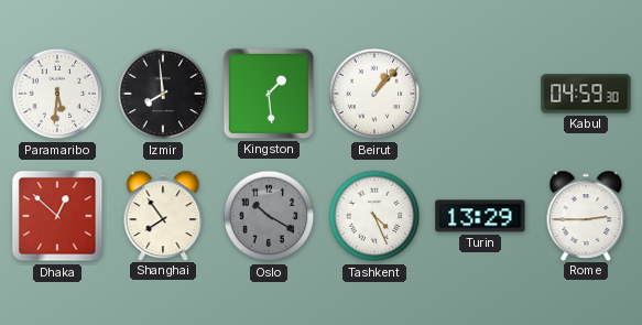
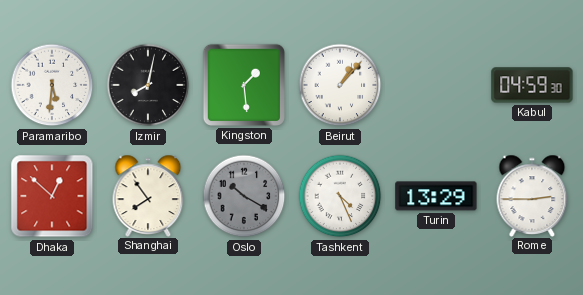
Izmir: 7:59 -> 8:02
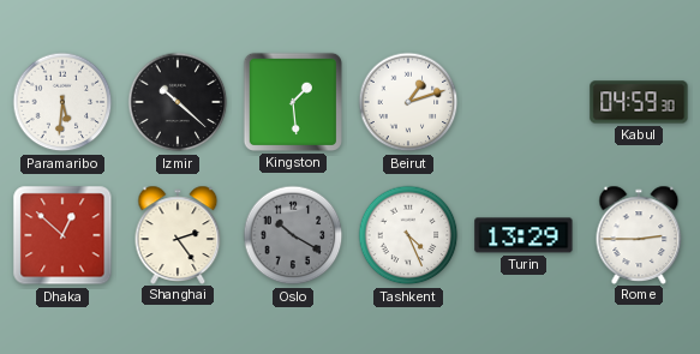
Izmir: 8:02 -> 10:22
Beirut: 1:07 -> 1:12
Shanghai: 7:54 -> 2:24
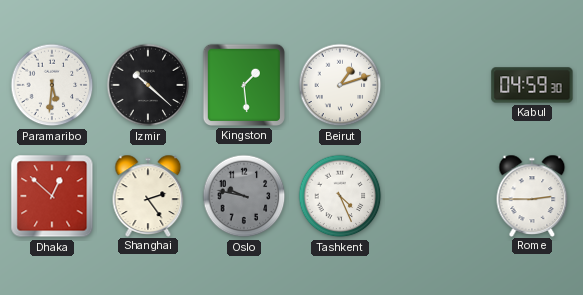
Oslo: 10:20 -> 9:47
Turin: 13:29 -> none
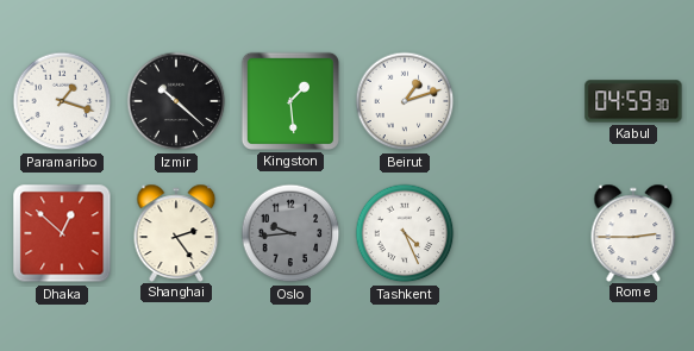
Paramaribo: 5:31 -> 1:18
Oslo: 9:47 -> 9:44
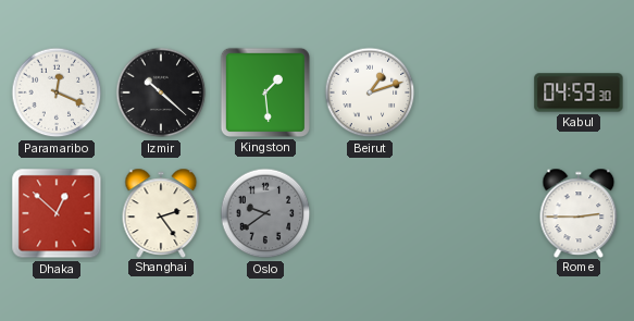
Paramaribo: 1:18 -> 12:19
Oslo: 9:44 -> 9:39
Tashkent: 4:26 -> none
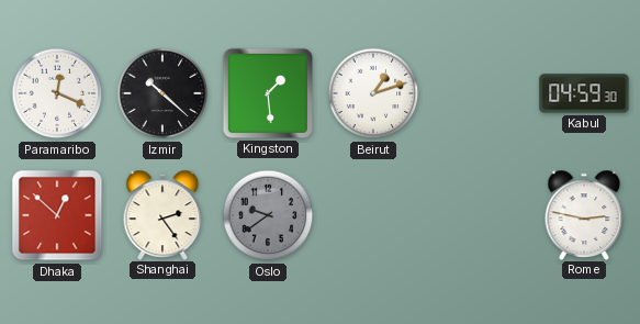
Rome: 2:45 -> 2:47
